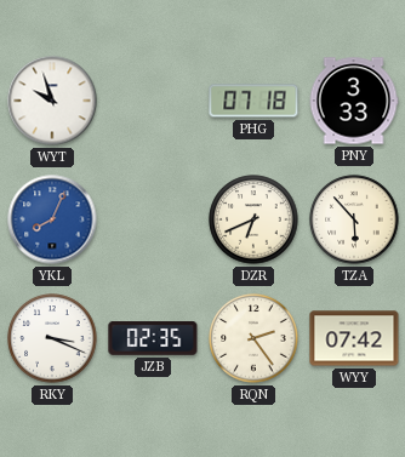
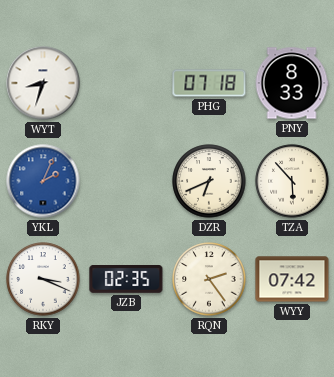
WYT: 9:57 -> 8:33
PNY: 3:33 -> 8:33
YKL: 8:04 -> 2:04
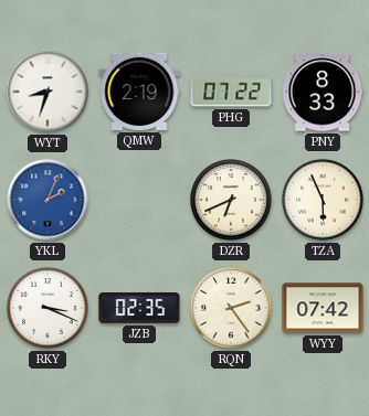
QMW: none -> 2:19
PHG: 07:18 -> 07:22
TZA: 5:53 -> 5:56
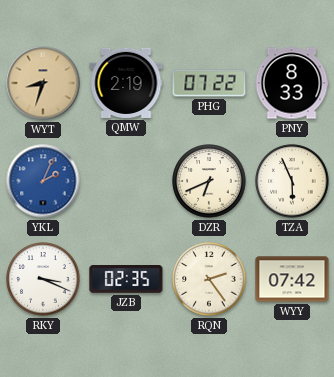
WYT dial: white -> champagne
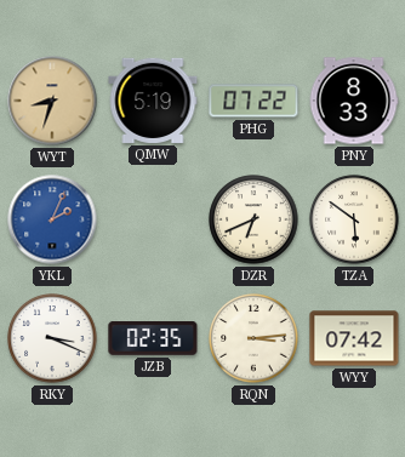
QMW: 2:19 -> 5:19
TZA: 5:56 -> 5:51
RQN: 2:24 -> 3:14
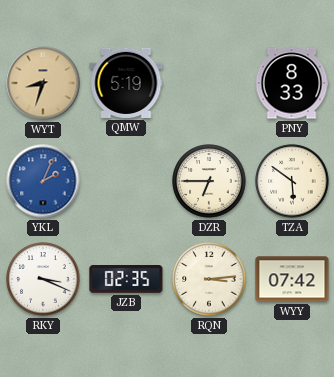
PHG: 07:22 -> none
DZR: 6:41 -> 6:45
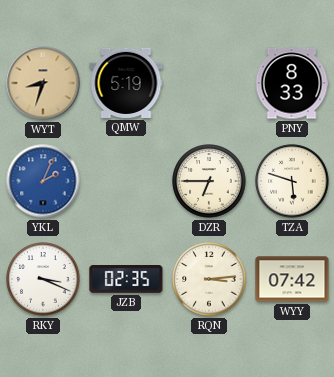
TZA: 5:51 -> 5:48
